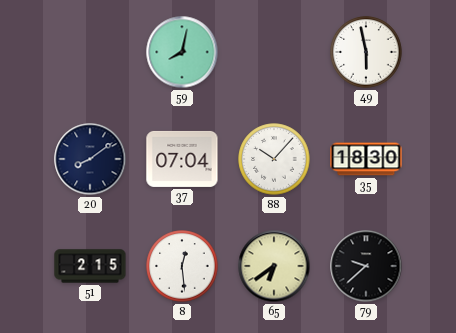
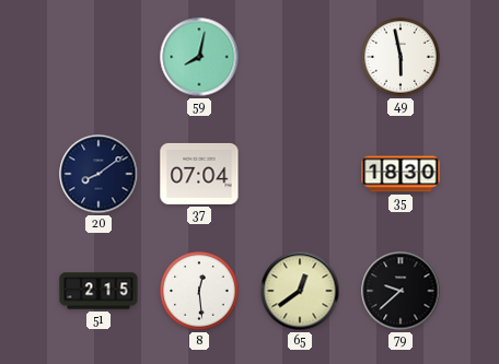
88: 10:07 -> none
65: 6:39 -> 12:39
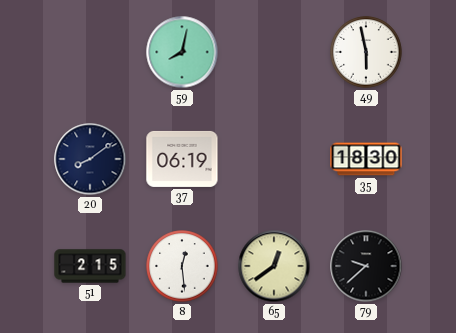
37: 07:04 -> 06:19
